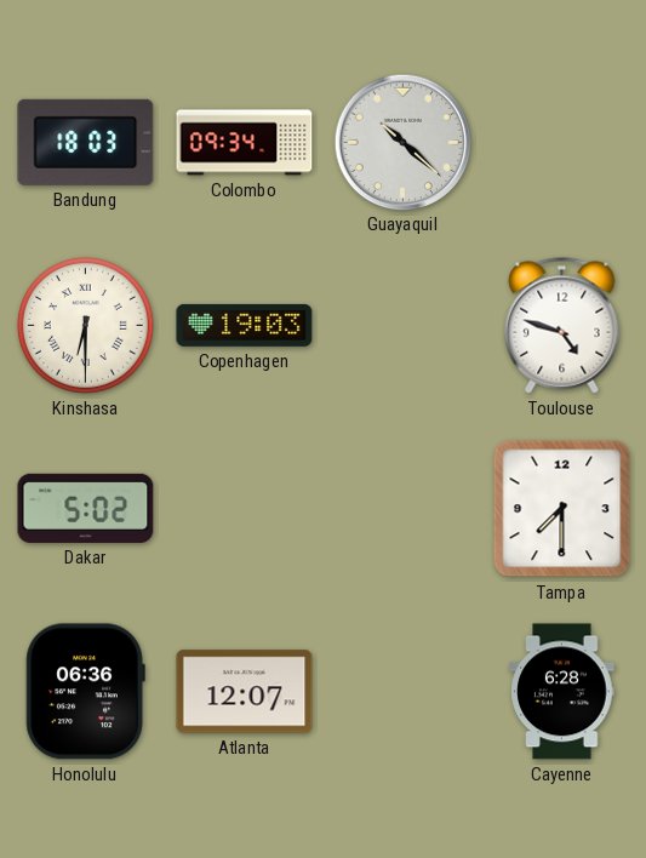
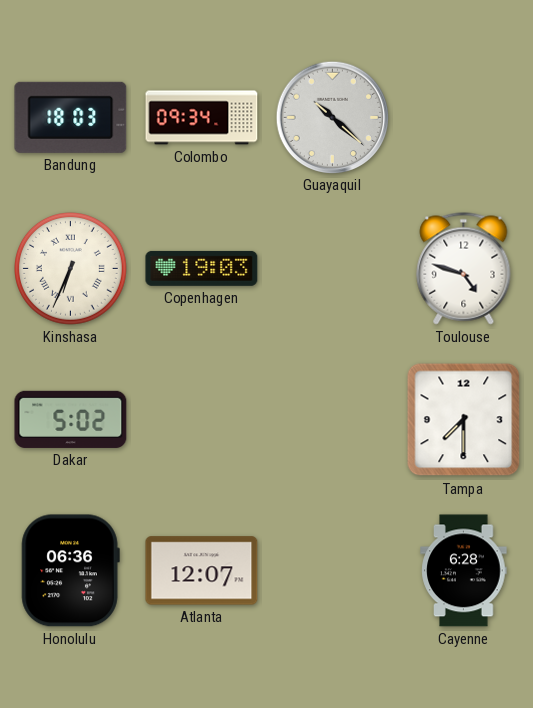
Kinshasa: 6:30 -> 6:34
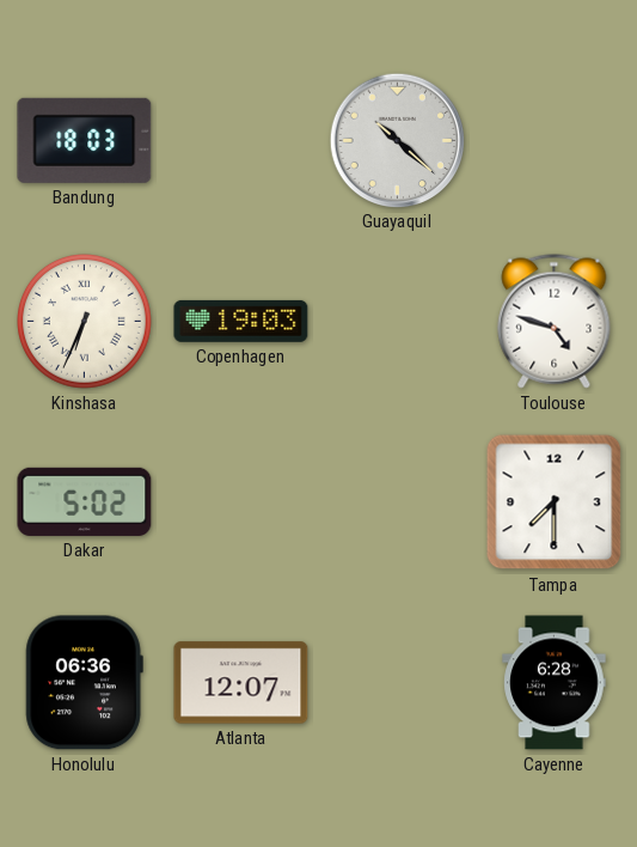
Colombo: 09:34 -> none
